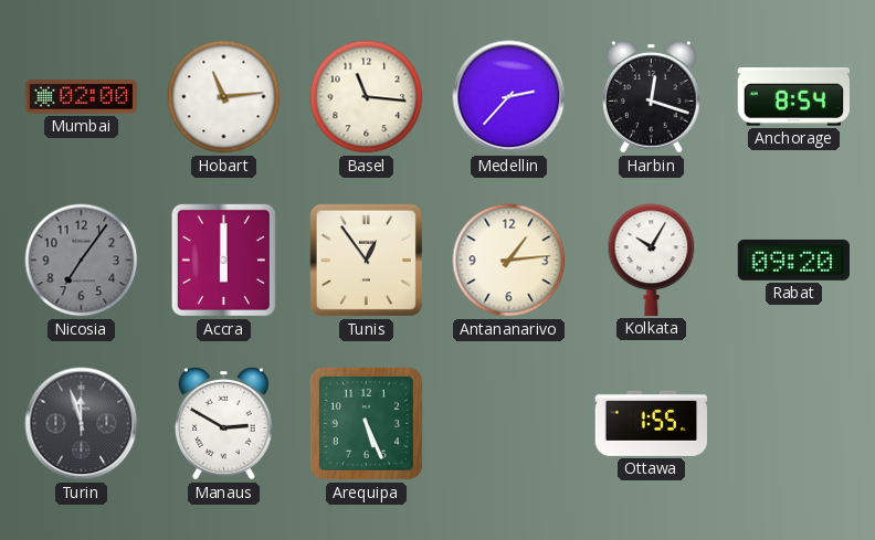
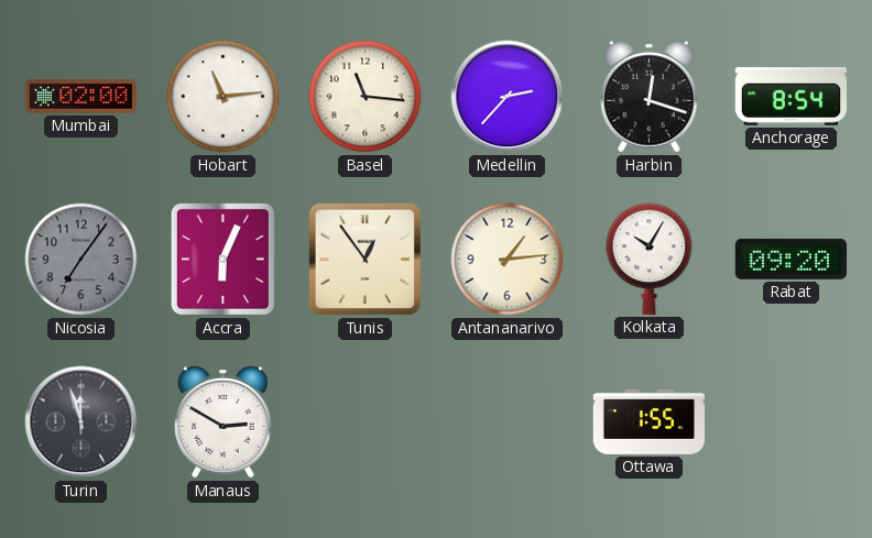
Accra: 6:00 -> 6:04
Arequipa: 5:26 -> none
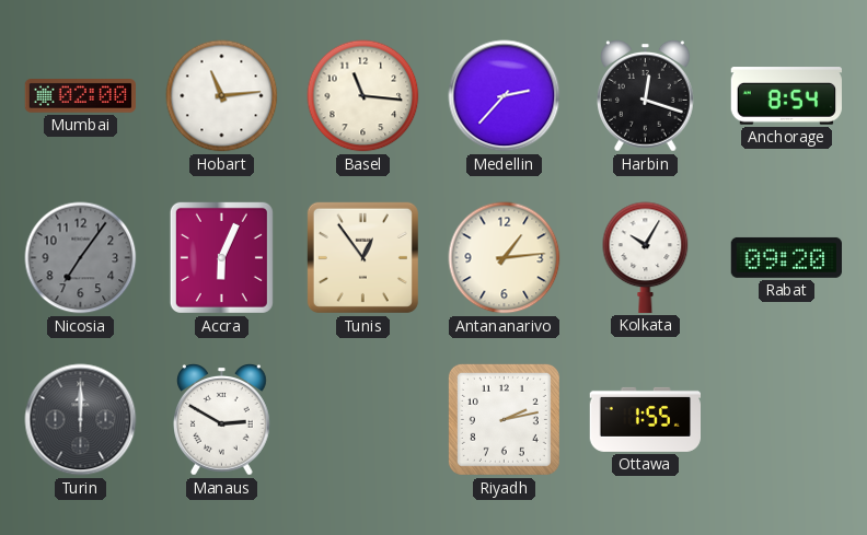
Turin: 11:57 -> 12:00
Riyadh: none -> 2:13
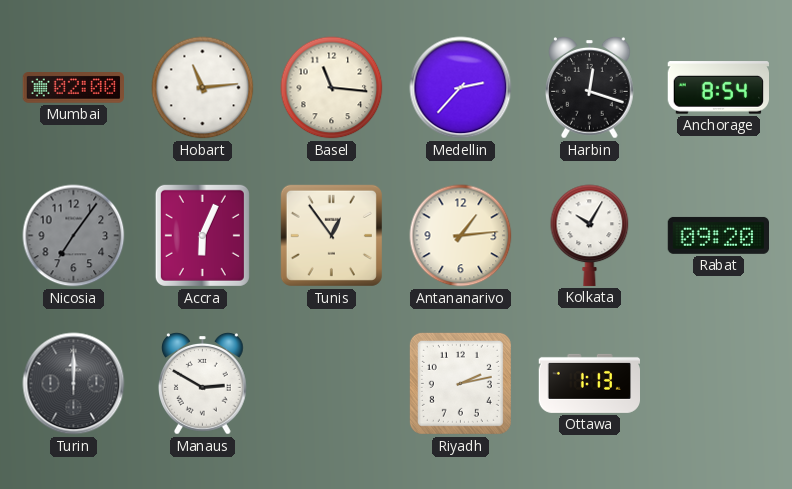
Ottawa: 1:55 -> 1:13
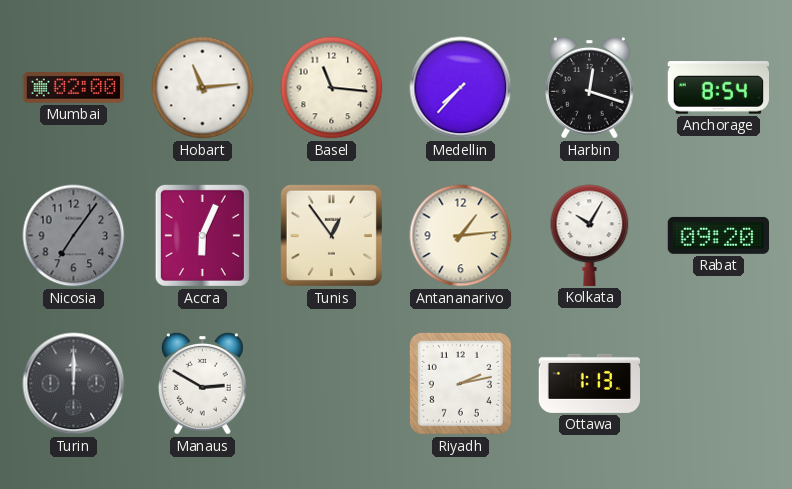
Medellin: 2:37 -> 7:37
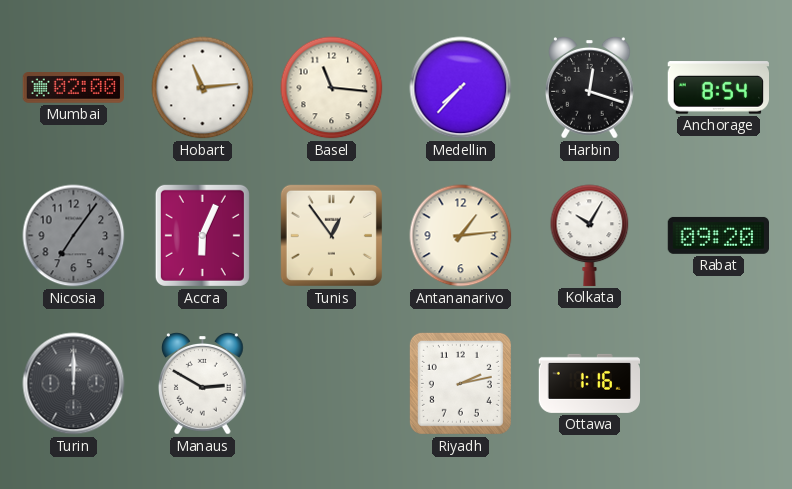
Ottawa: 1:13 -> 1:16
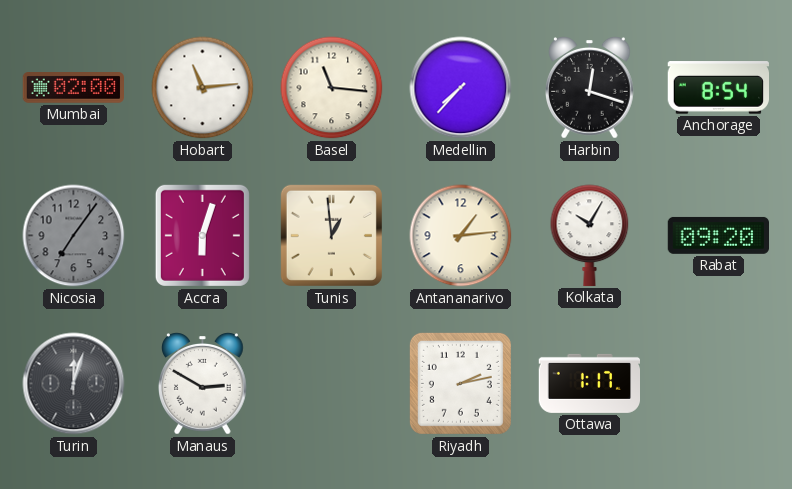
Accra: 6:04 -> 6:03
Tunis: 12:54 -> 12:59
Turin: 12:00 -> 12:03
Ottawa: 1:16 -> 1:17
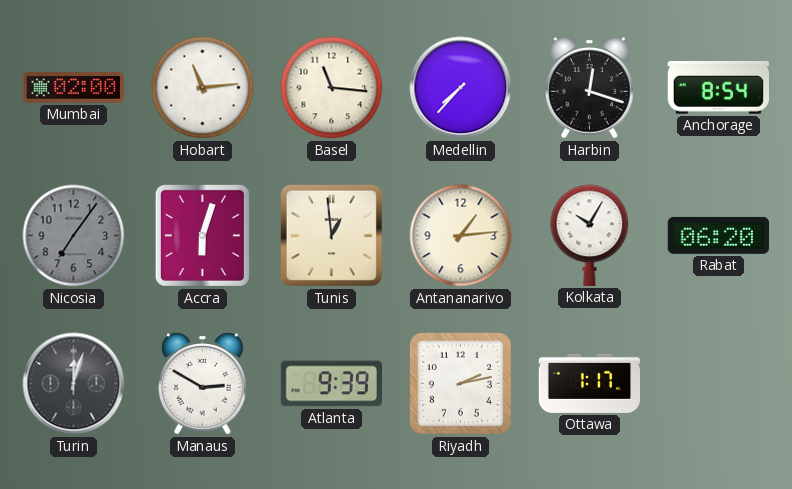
Rabat: 09:20 -> 06:20
Atlanta: none -> 9:39
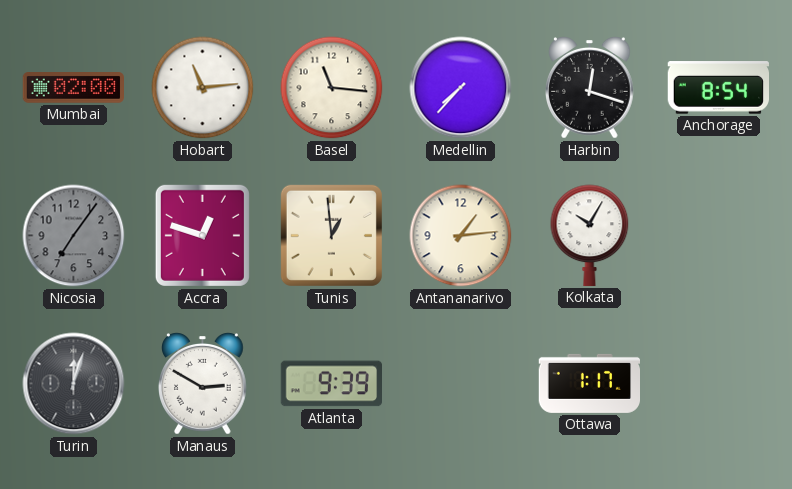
Accra: 6:03 -> 12:48
Rabat: 06:20 -> none
Riyadh: 2:13 -> none
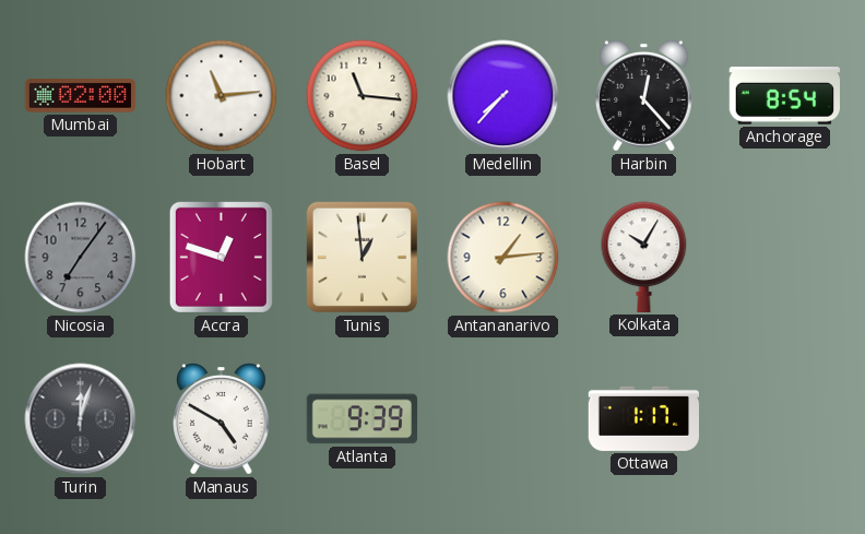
Harbin: 12:18 -> 12:23
Manaus: 2:50 -> 4:50
